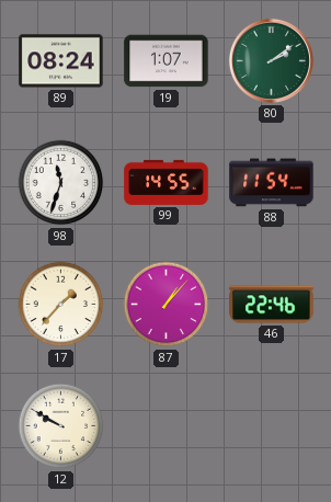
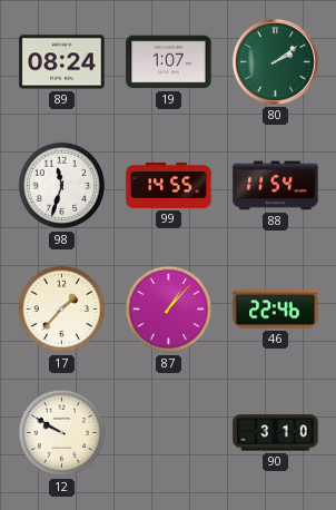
90: none -> 3:10
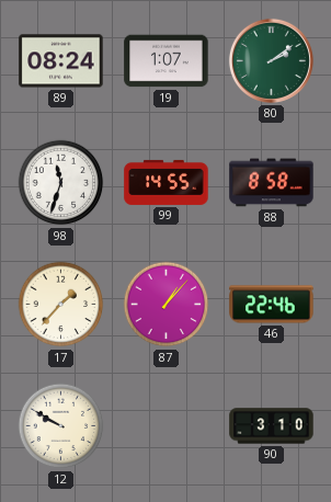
88: 11:54 -> 8:58
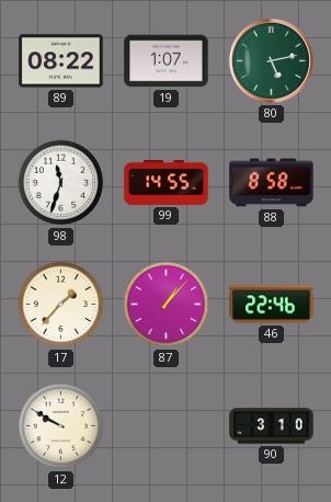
89: 08:24 -> 08:22
80: 2:09 -> 5:13
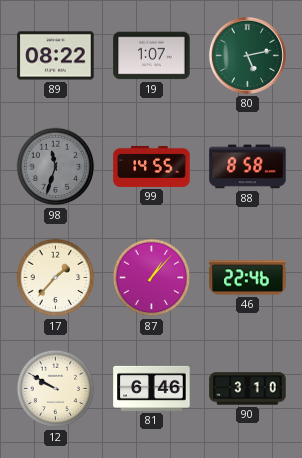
98 dial: white -> grey
81: none -> 6:46
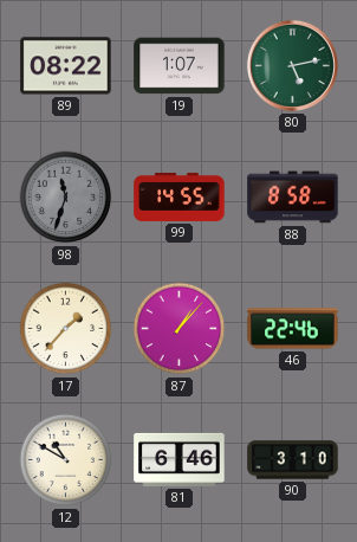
12: 9:50 -> 10:50
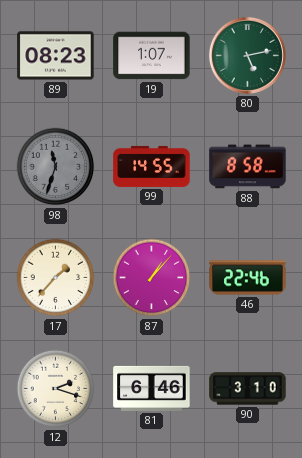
89: 08:22 -> 08:23
12: 10:50 -> 2:18
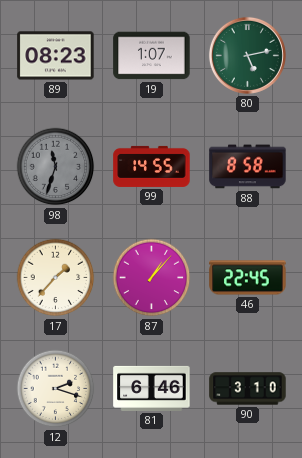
46: 22:46 -> 22:45
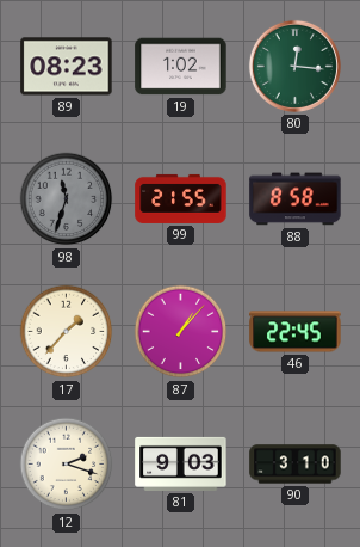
19: 1:07 -> 1:02
80: 5:13 -> 12:16
99: 14:55 -> 21:55
81: 6:46 -> 9:03
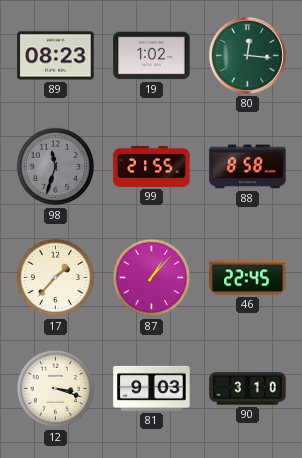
12: 2:18 -> 3:18
